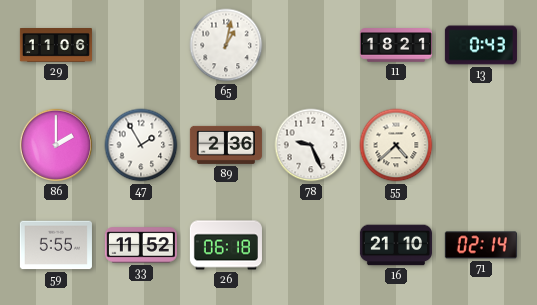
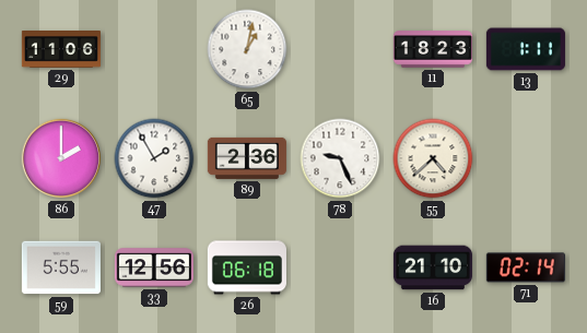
11: 18:21 -> 18:23
13: 0:43 -> 1:11
33: 11:52 -> 12:56
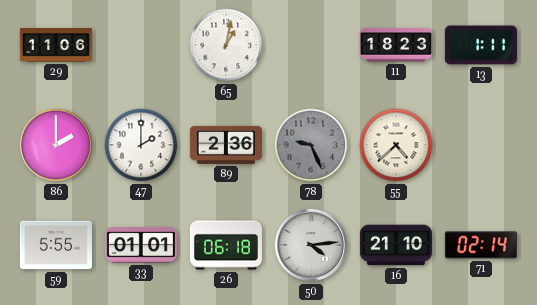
47: 1:55 -> 2:00
78 dial: white -> grey
33: 12:56 -> 01:01
50: none -> 4:14
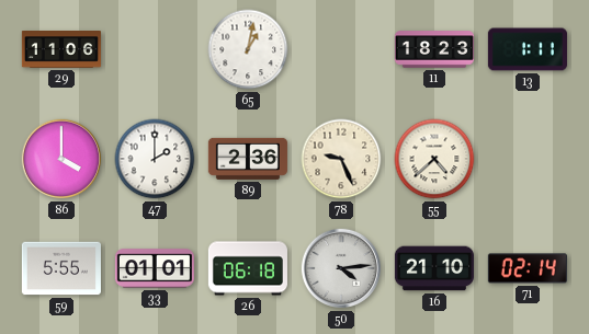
86: 2:00 -> 4:00
78 dial: grey -> cream
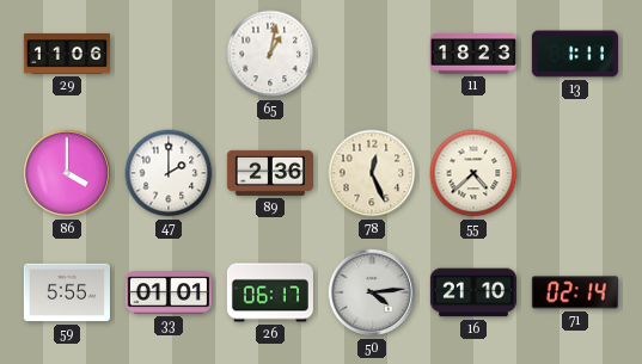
78: 9:26 -> 12:26
26: 06:18 -> 06:17
